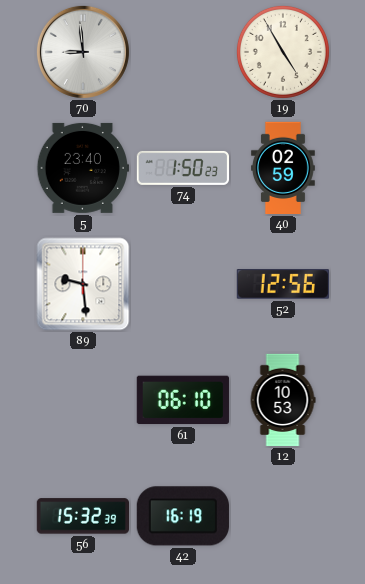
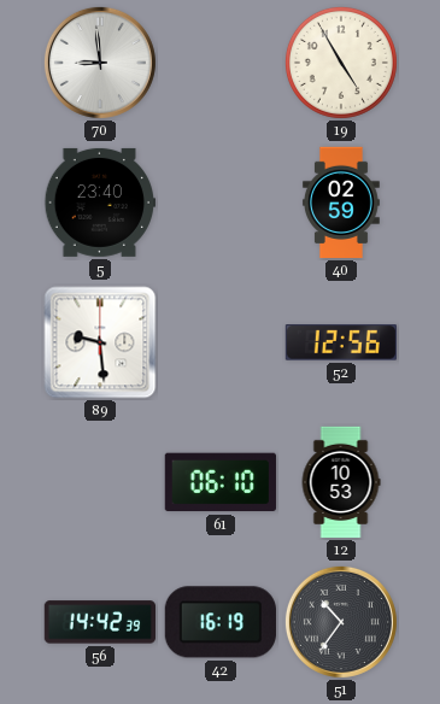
74: 1:50 -> none
56: 15:32 -> 14:42
51: none -> 10:36
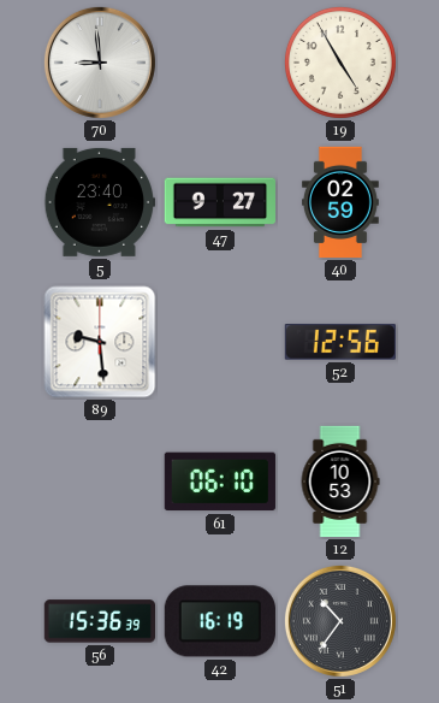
47: none -> 9:27
56: 14:42 -> 15:36
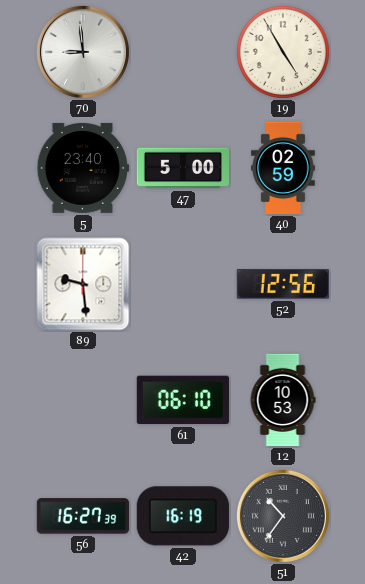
47: 9:27 -> 5:00
56: 15:36 -> 16:27
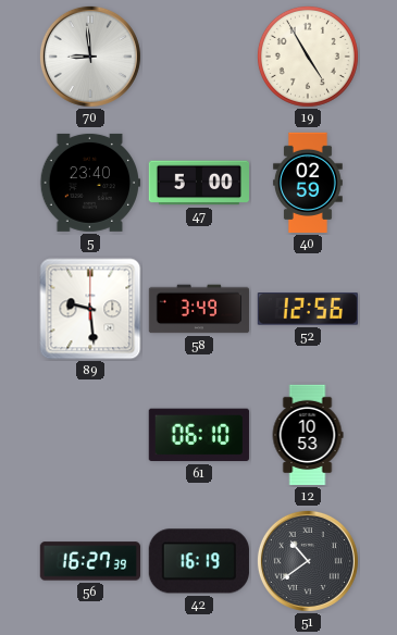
58: none -> 3:49
51: 10:36 -> 10:39
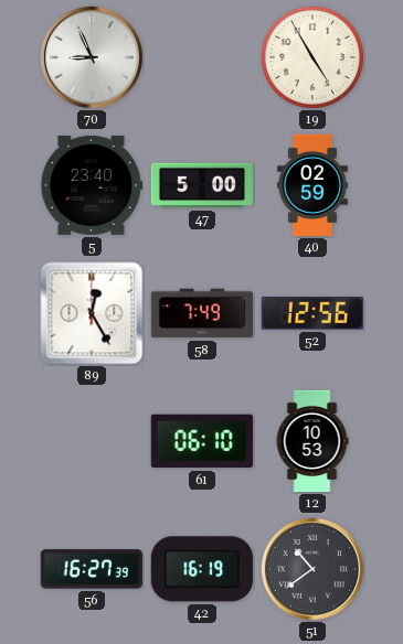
70: 8:59 -> 8:56
89: 9:29 -> 12:25
58: 3:49 -> 7:49
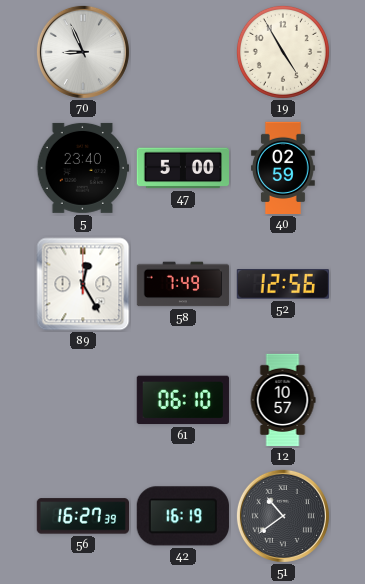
12: 10:53 -> 10:57
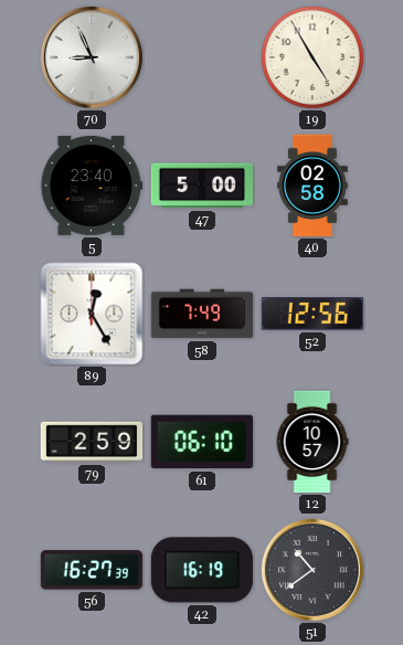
40: 02:59 -> 02:58
79: none -> 2:59
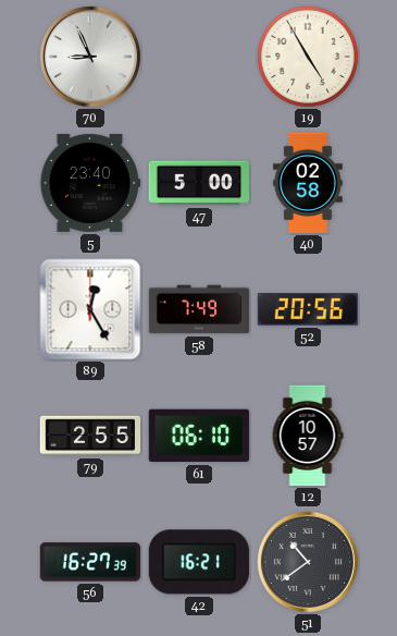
52: 12:56 -> 20:56
79: 2:59 -> 2:55
42: 16:19 -> 16:21
